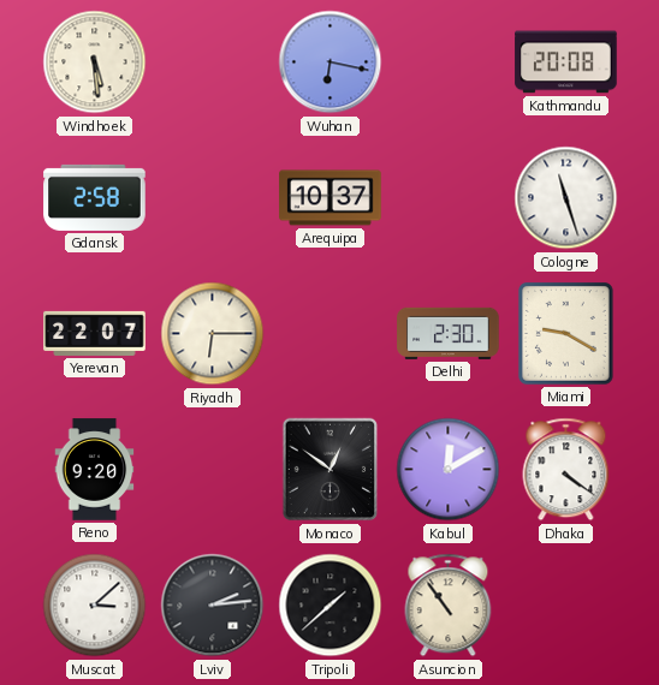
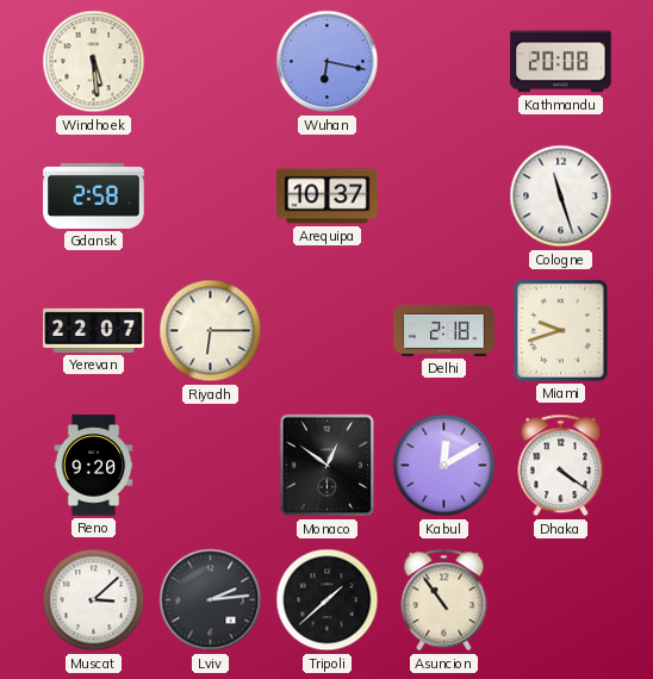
Delhi: 2:30 -> 2:18
Miami: 9:20 -> 9:42
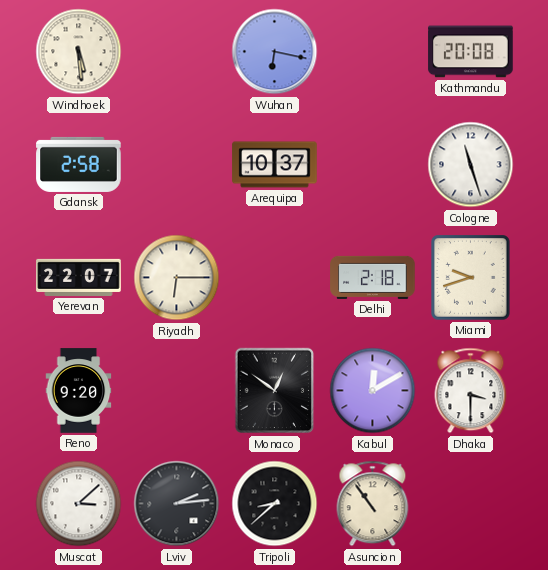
Dhaka: 4:21 -> 3:30
Tripoli: 1:38 -> 8:38
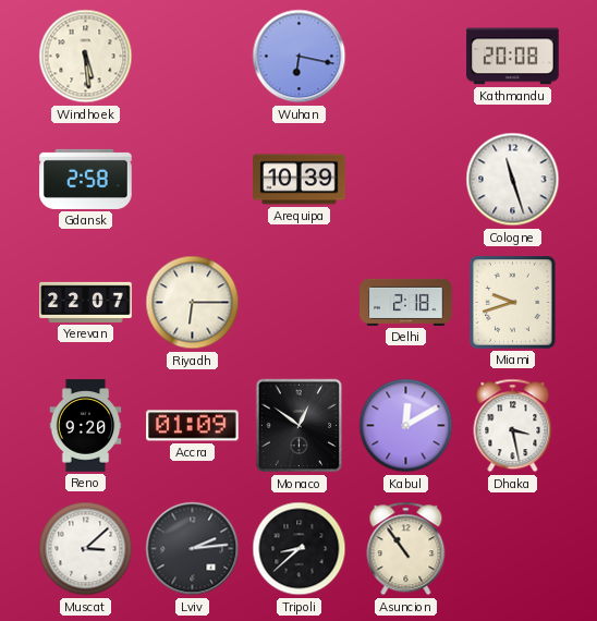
Arequipa: 10:37 -> 10:39
Accra: none -> 01:09
Dhaka: 3:30 -> 3:28
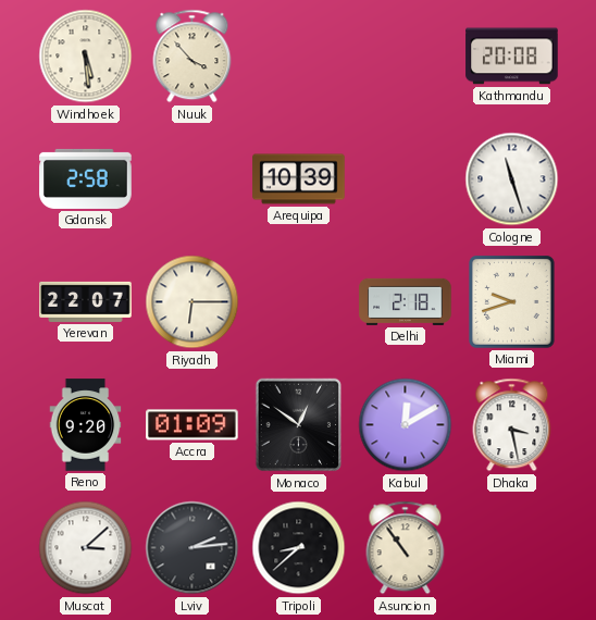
Nuuk: none -> 3:53
Wuhan: 6:17 -> none
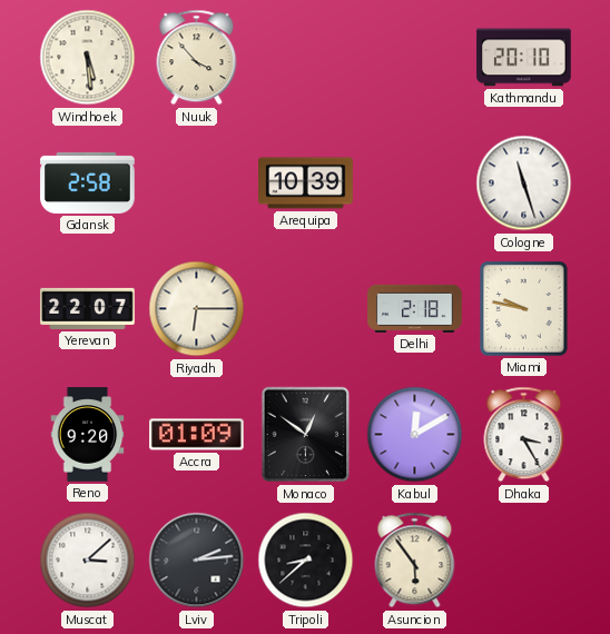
Kathmandu: 20:08 -> 20:10
Miami: 9:42 -> 9:47
Dhaka: 3:28 -> 3:25
Asuncion: 10:54 -> 5:54
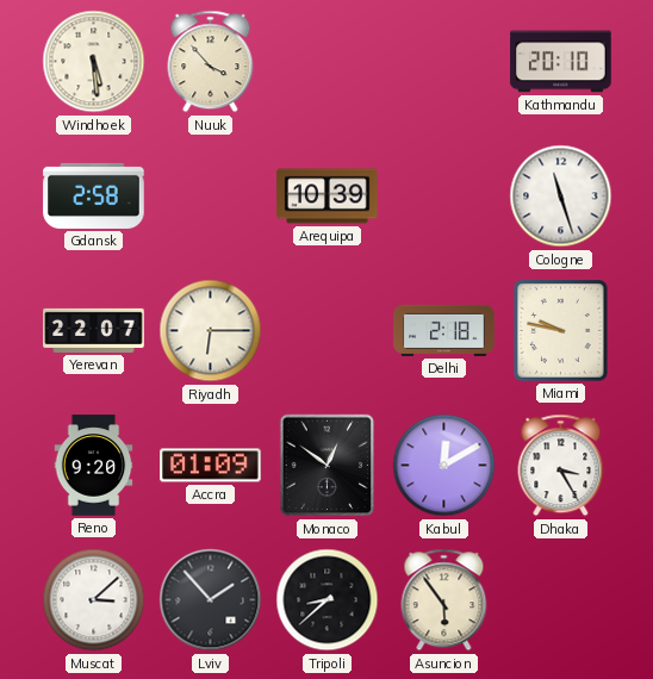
Lviv: 2:14 -> 1:53
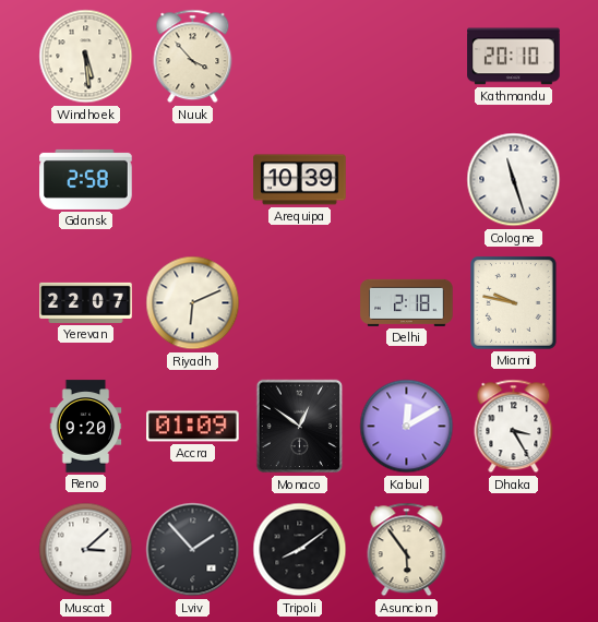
Riyadh: 6:15 -> 6:11
Tripoli: 8:38 -> 8:09
